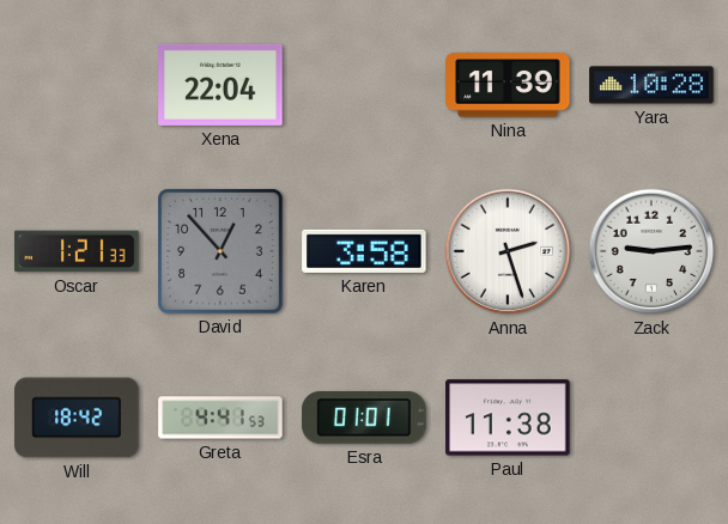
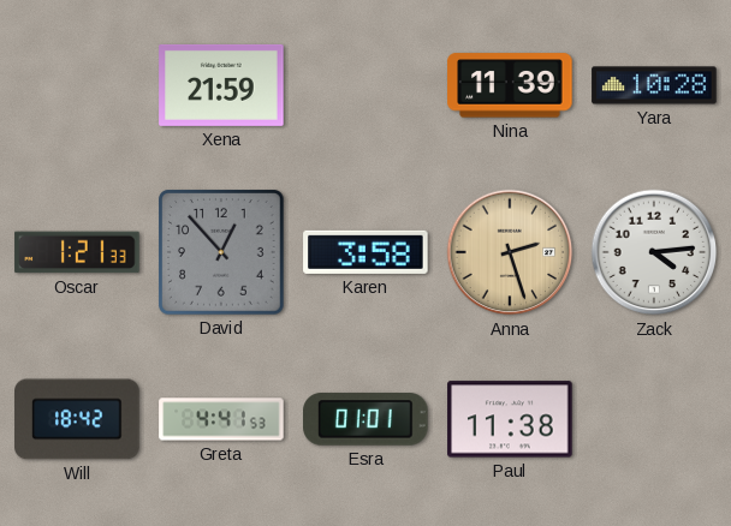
Xena: 22:04 -> 21:59
Anna dial: white -> champagne
Zack: 9:14 -> 4:14
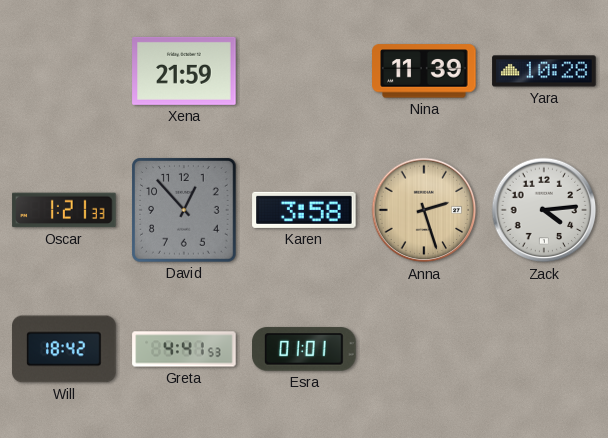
Paul: 11:38 -> none
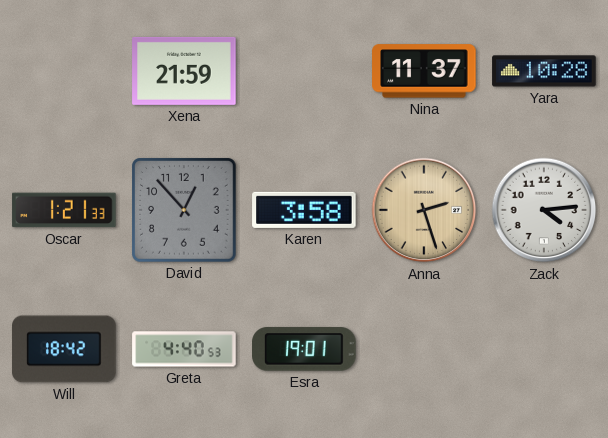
Nina: 11:39 -> 11:37
Greta: 4:41 -> 4:40
Esra: 01:01 -> 19:01
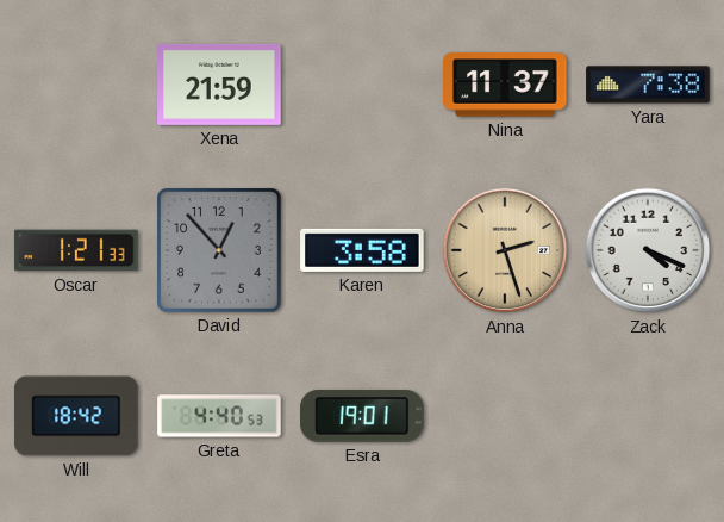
Yara: 10:28 -> 7:38
Zack: 4:14 -> 4:19
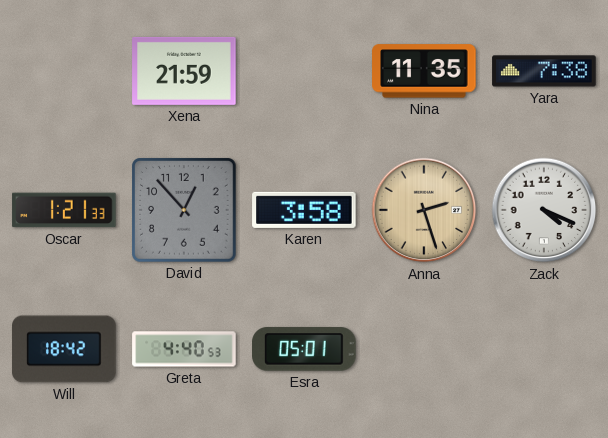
Nina: 11:37 -> 11:35
Esra: 19:01 -> 05:01
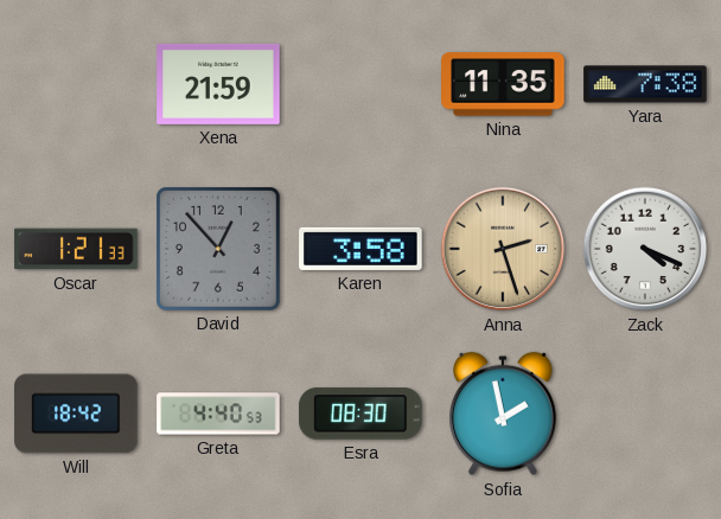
Esra: 05:01 -> 08:30
Sofia: none -> 1:58
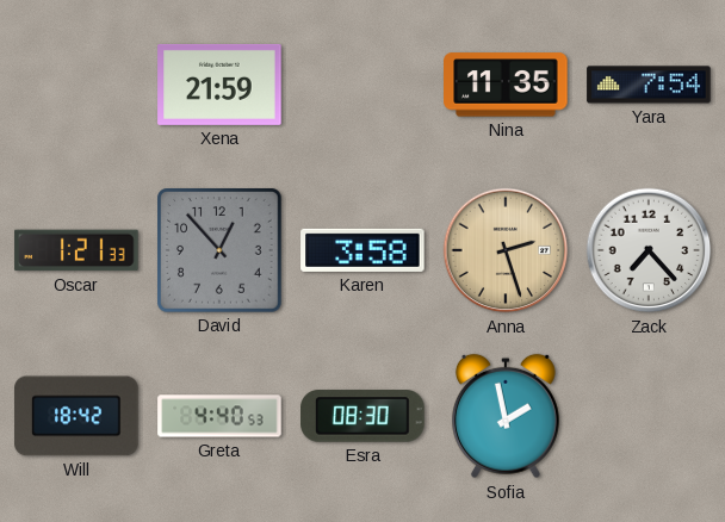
Yara: 7:38 -> 7:54
Zack: 4:19 -> 7:23
